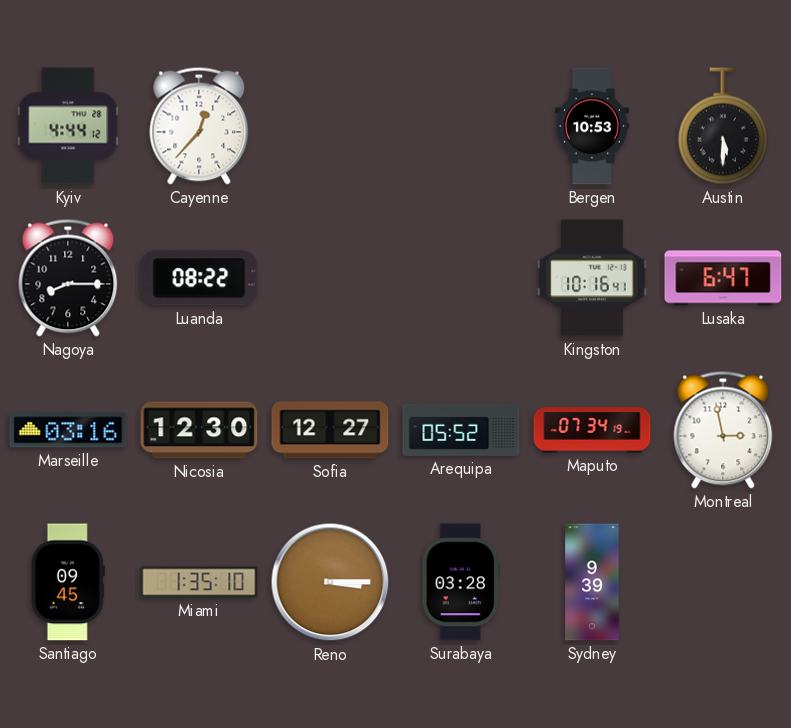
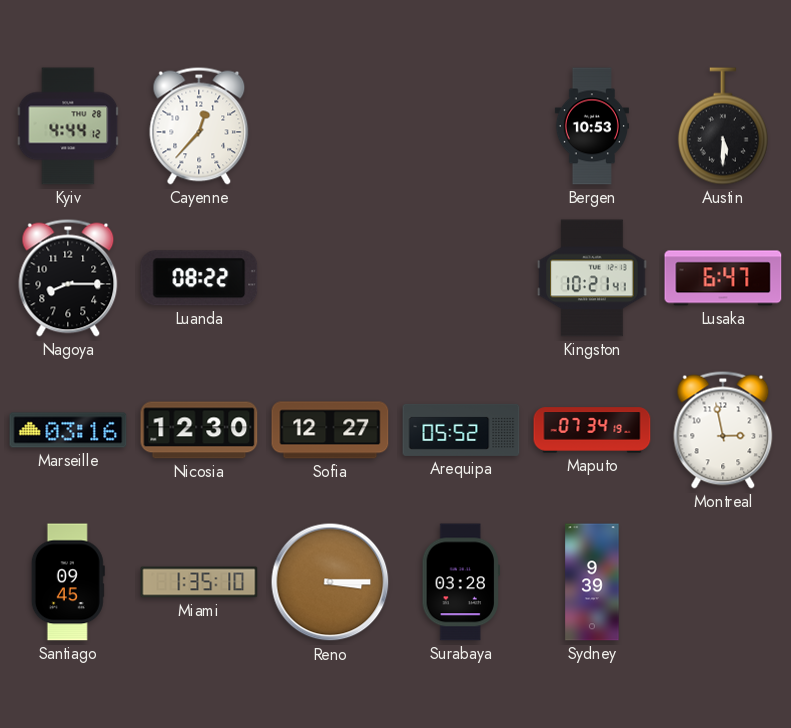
Kingston: 10:16 -> 10:21
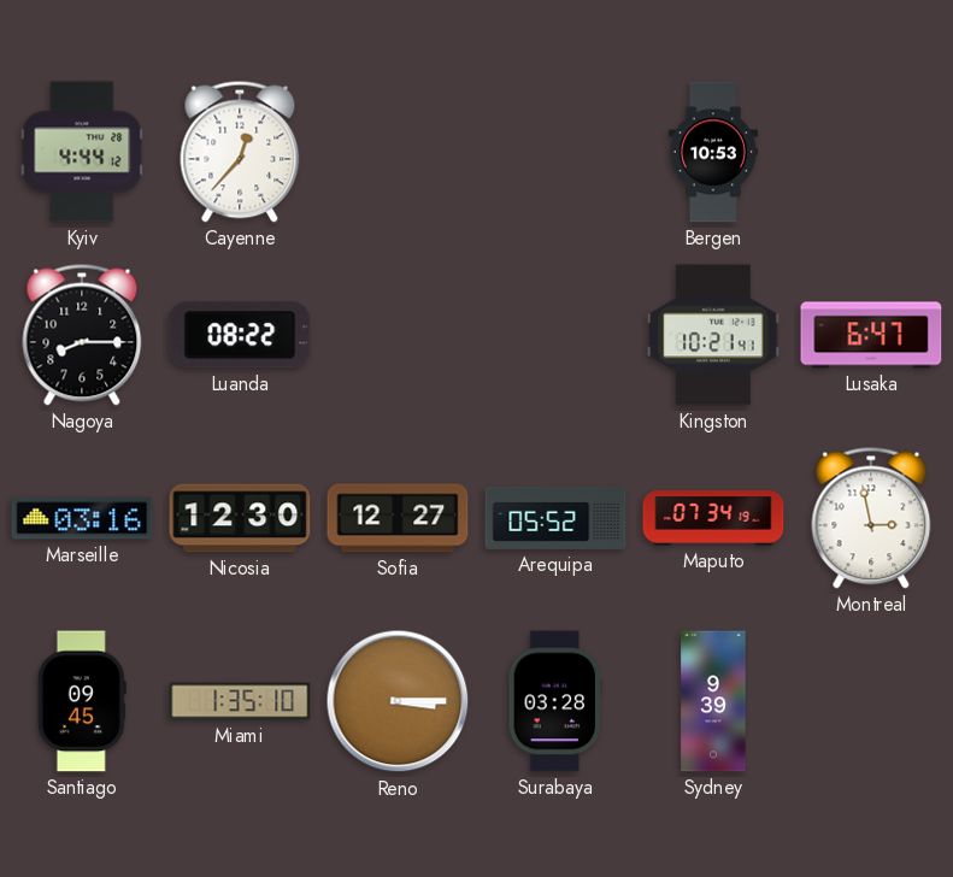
Austin: 5:30 -> none
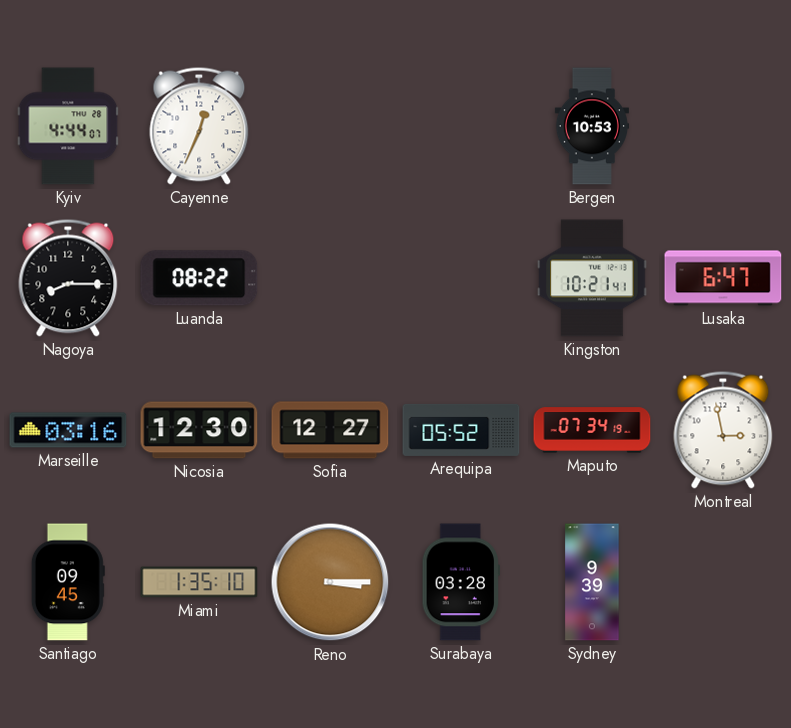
Kyiv: 4:44:12 -> 4:44:07
Cayenne: 12:37 -> 12:34
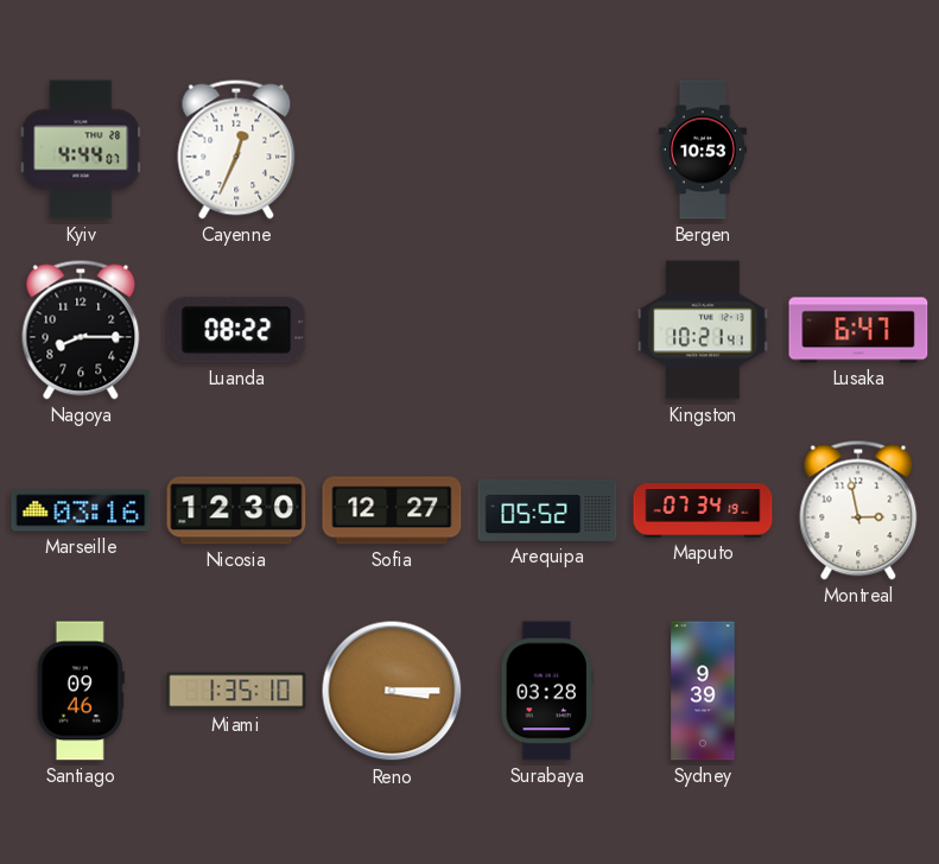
Santiago: 09:45 -> 09:46
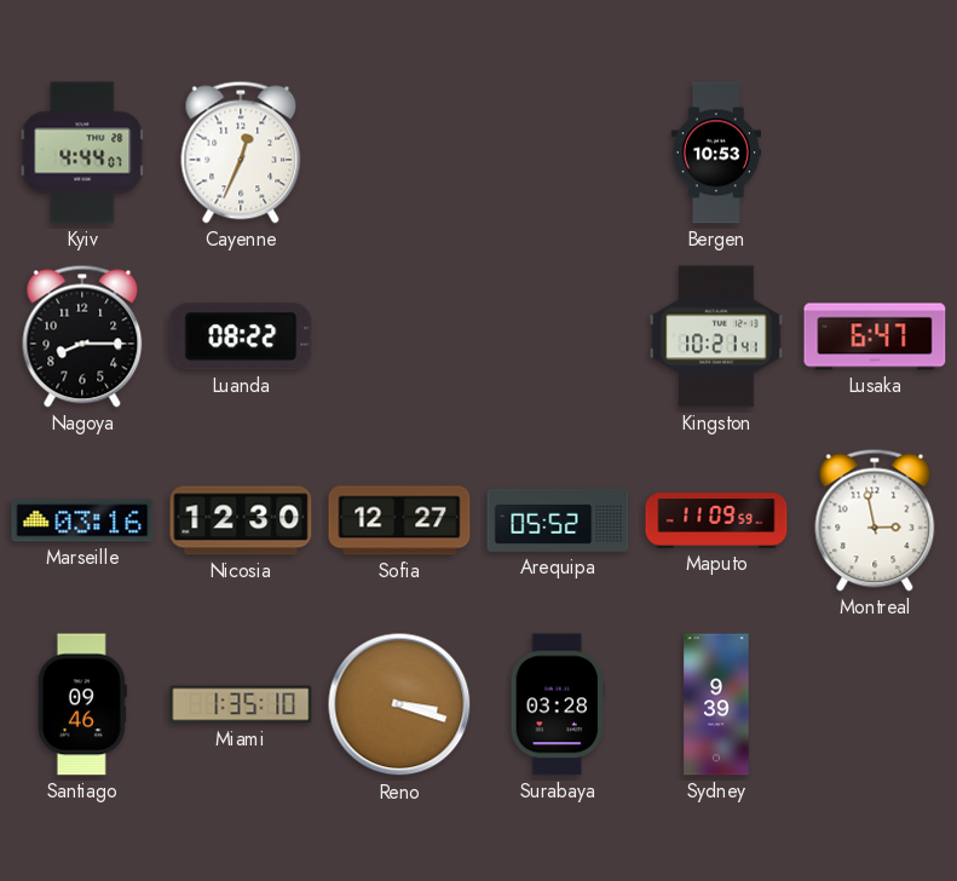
Maputo: 07:34 -> 11:09
Reno: 3:15 -> 3:18
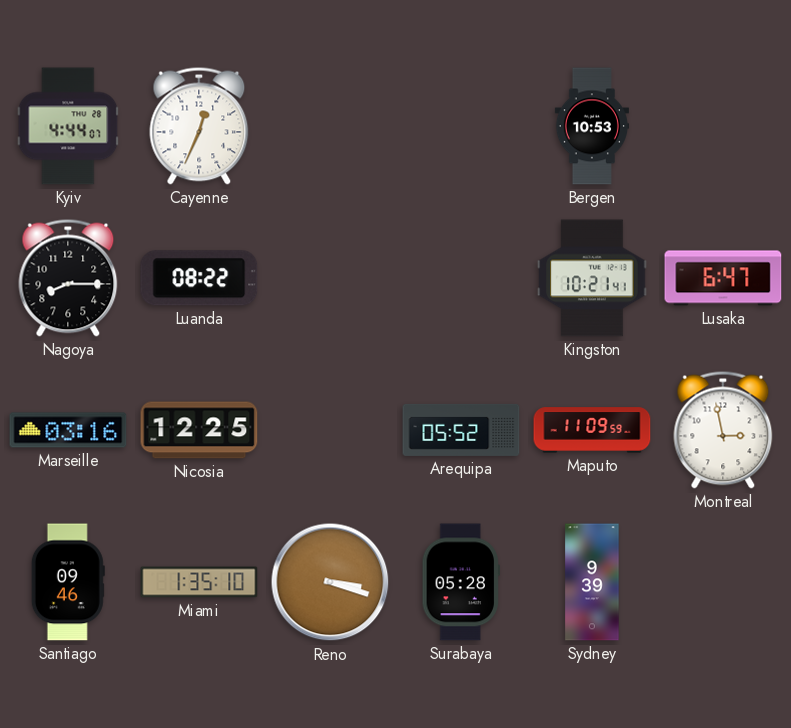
Nicosia: 12:30 -> 12:25
Sofia: 12:27 -> none
Surabaya: 03:28 -> 05:28
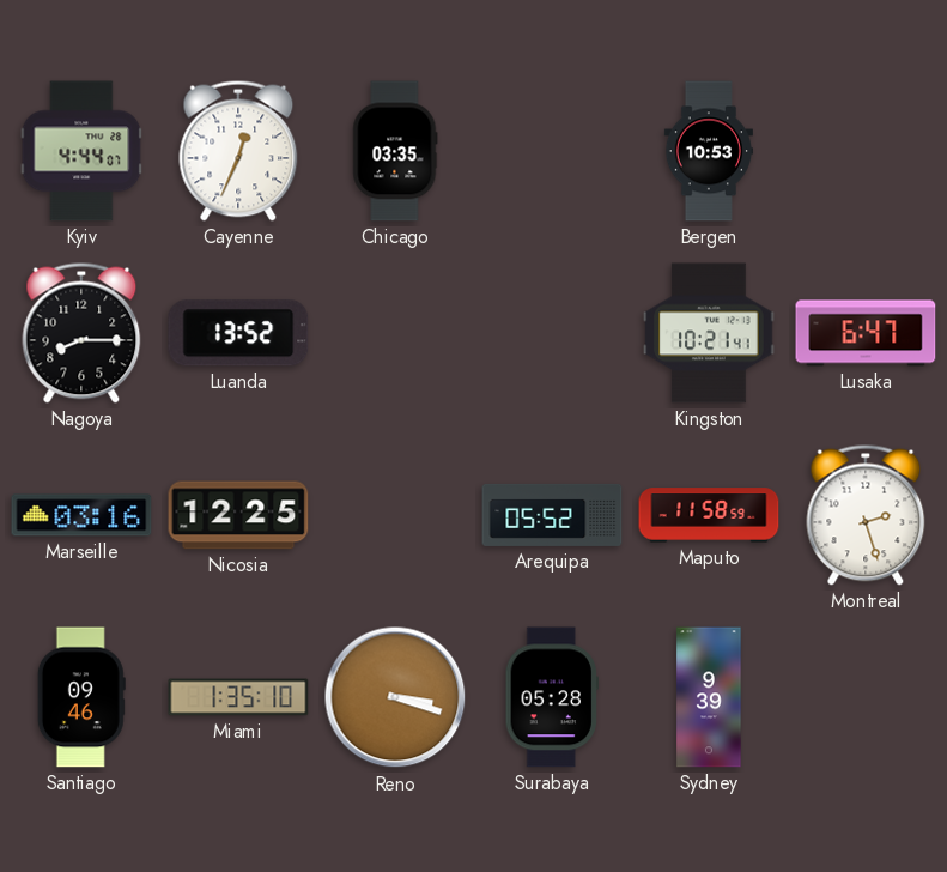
Chicago: none -> 03:35
Luanda: 08:22 -> 13:52
Maputo: 11:09 -> 11:58
Montreal: 2:58 -> 2:27
